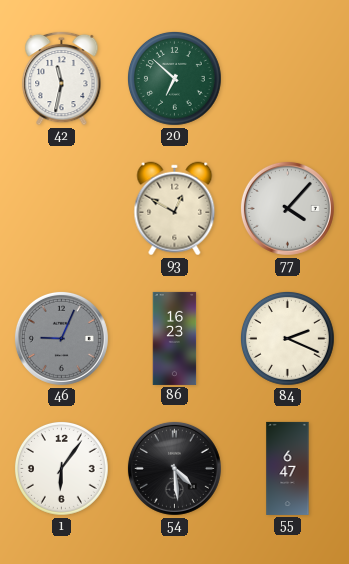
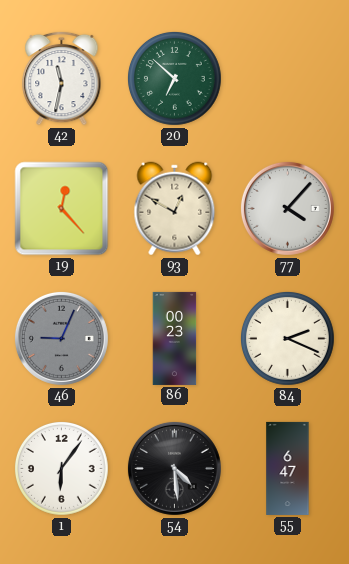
19: none -> 12:23
86: 16:23 -> 00:23
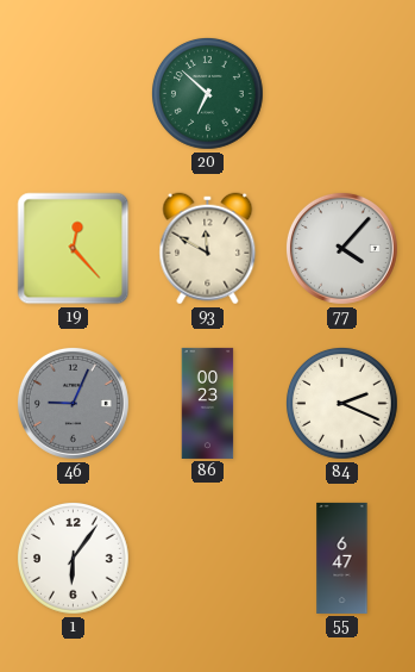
42: 11:32 -> none
93: 12:50 -> 11:50
54: 4:29 -> none
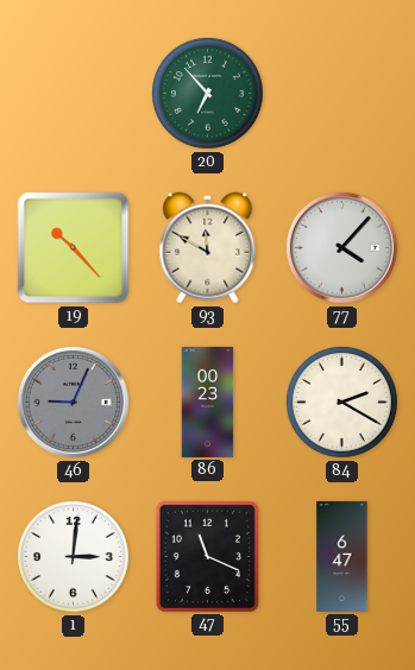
20: 6:52 -> 6:53
19: 12:23 -> 10:23
84: 2:19 -> 2:20
1: 6:06 -> 3:01
47: none -> 11:19
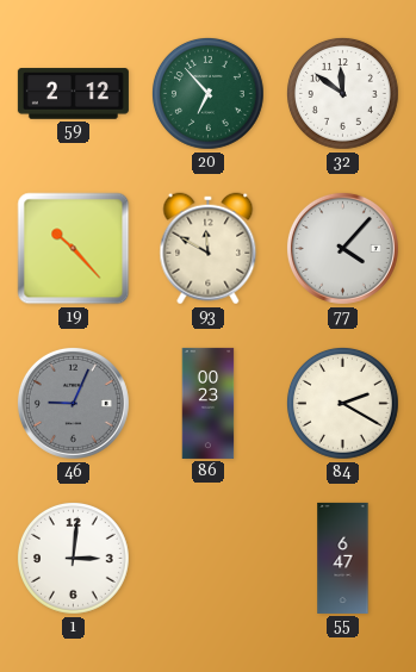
59: none -> 2:12
32: none -> 11:51
47: 11:19 -> none
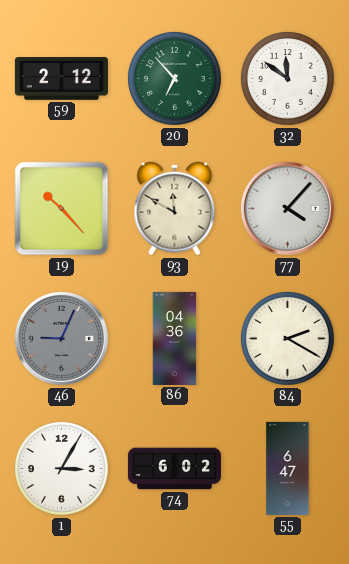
86: 00:23 -> 04:36
1: 3:01 -> 3:05
74: none -> 6:02
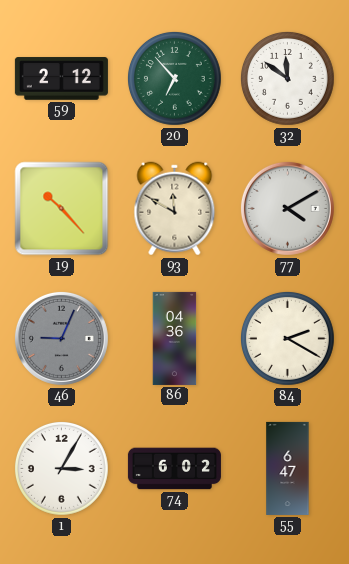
77: 4:07 -> 4:10
